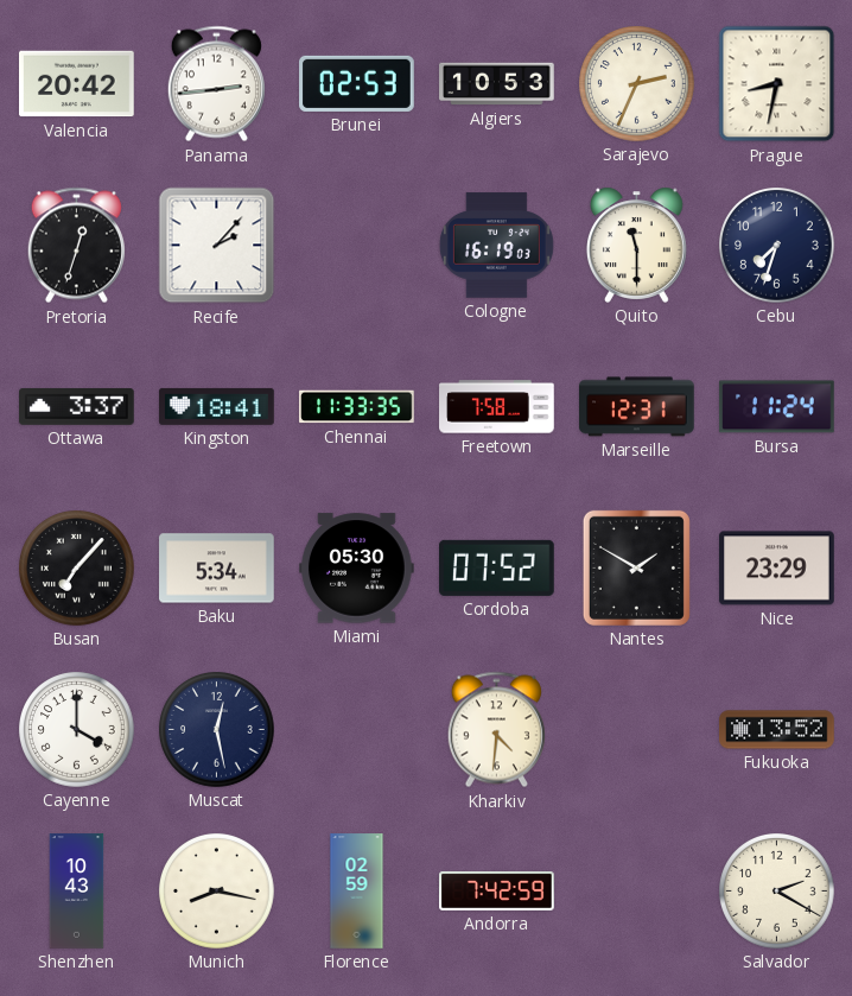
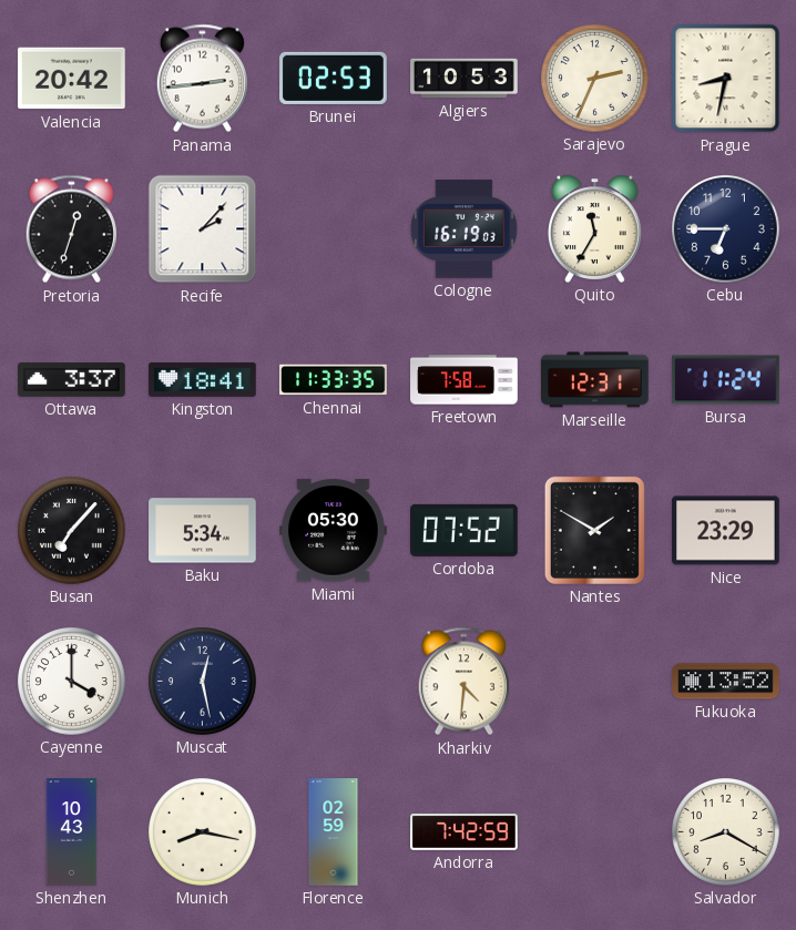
Quito: 11:30 -> 11:35
Cebu: 7:33 -> 6:45
Salvador: 2:20 -> 8:20
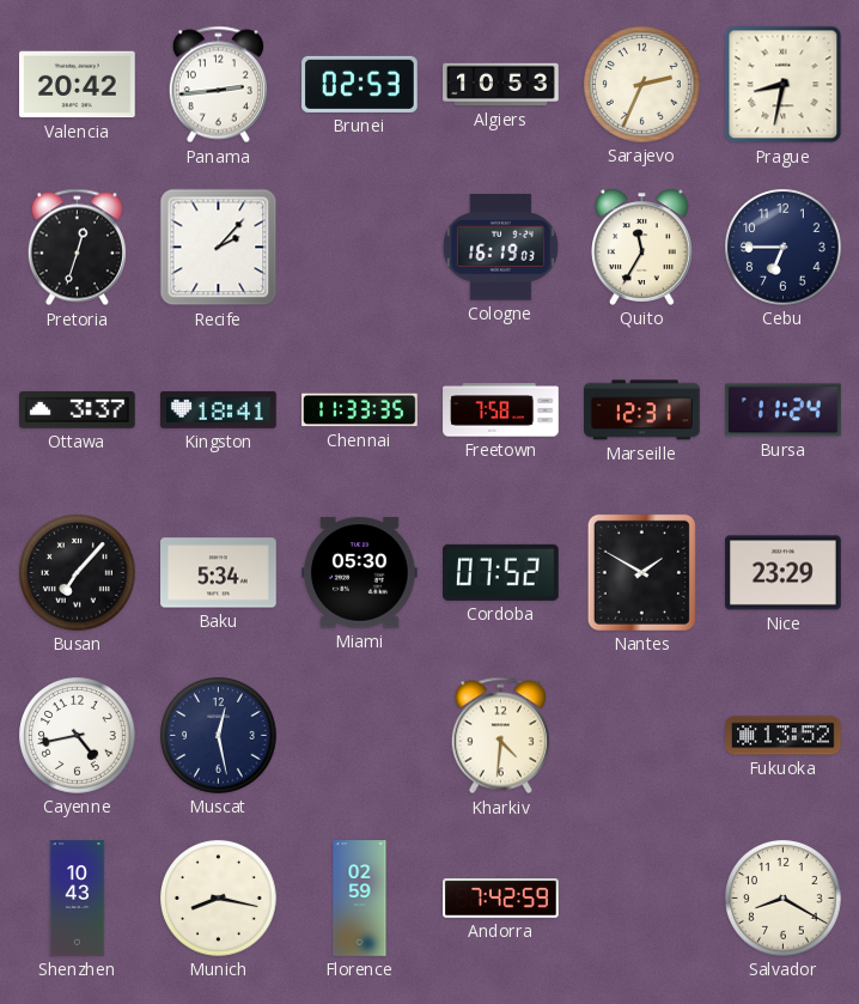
Cayenne: 4:00 -> 4:43
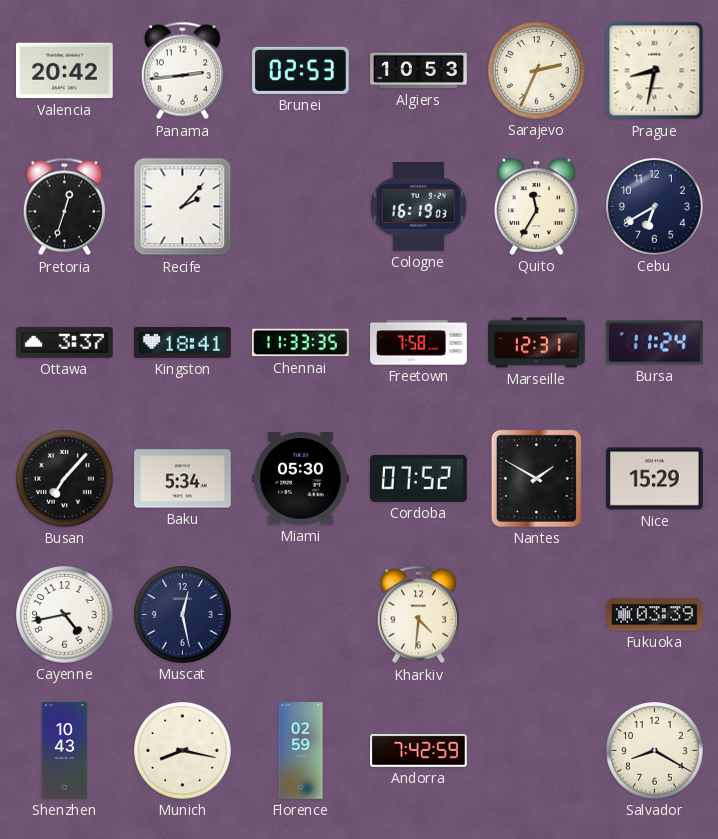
Cebu: 6:45 -> 6:40
Nice: 23:29 -> 15:29
Fukuoka: 13:52 -> 03:39
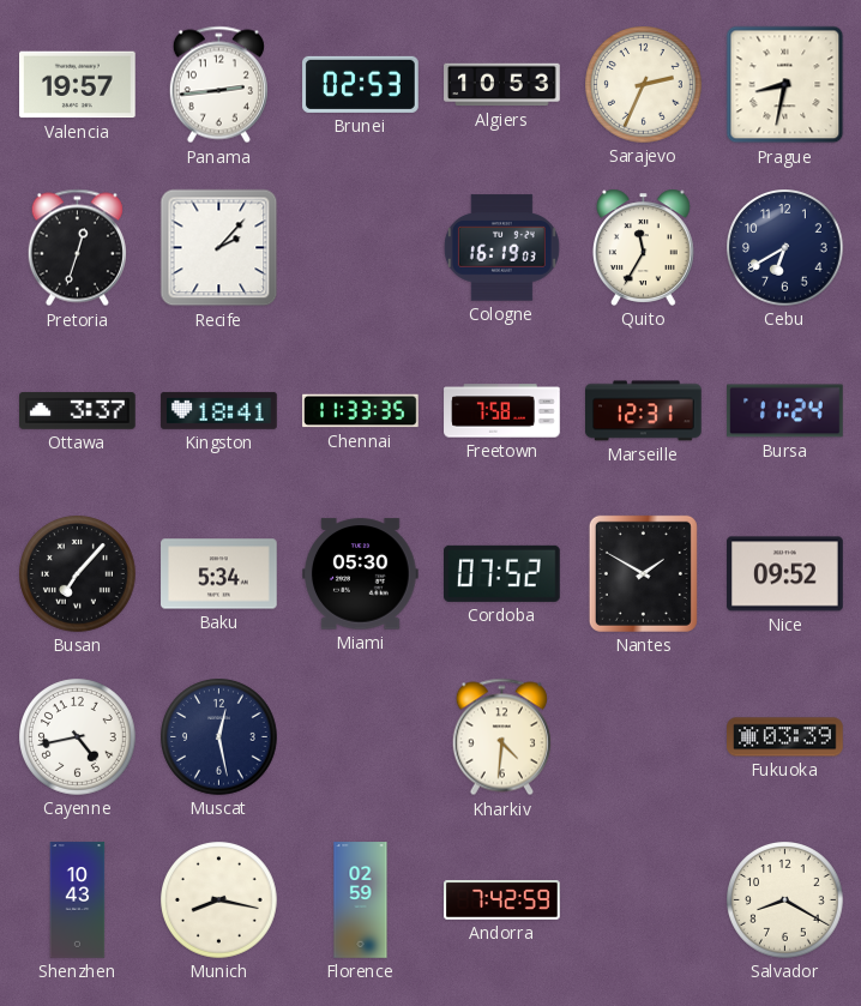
Valencia: 20:42 -> 19:57
Nice: 15:29 -> 09:52
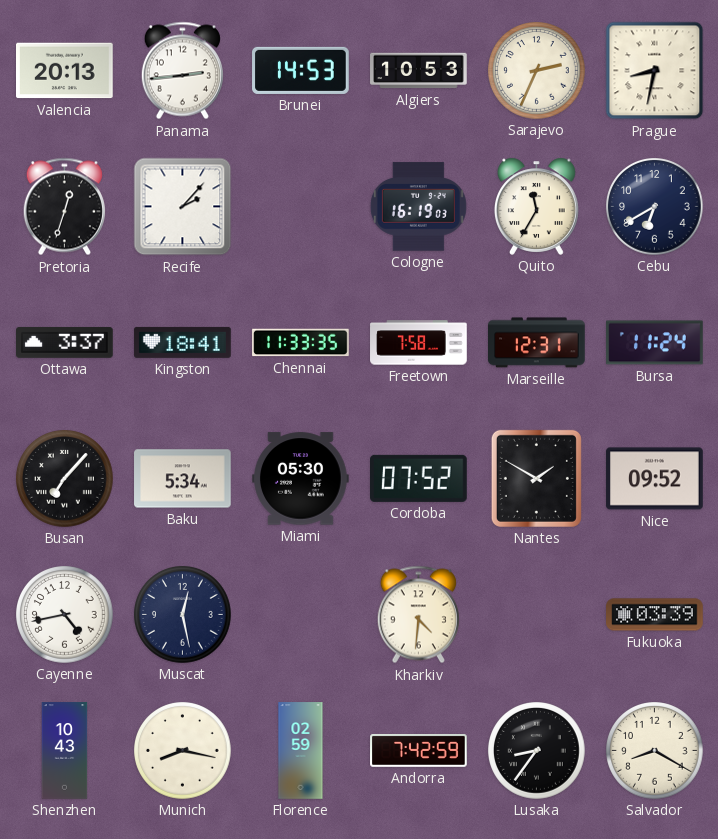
Valencia: 19:57 -> 20:13
Brunei: 02:53 -> 14:53
Lusaka: none -> 8:36
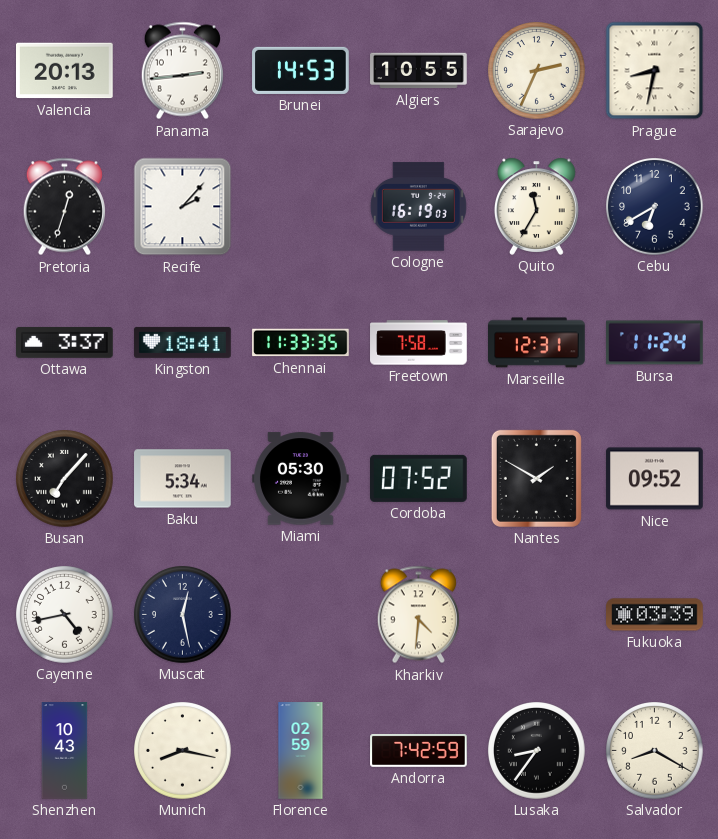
Algiers: 10:53 -> 10:55
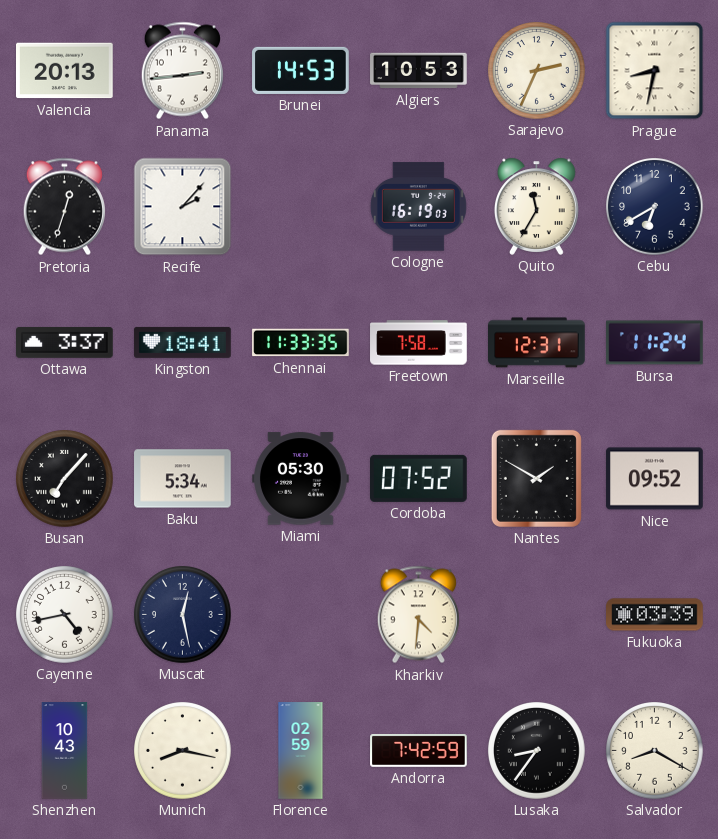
Algiers: 10:55 -> 10:53
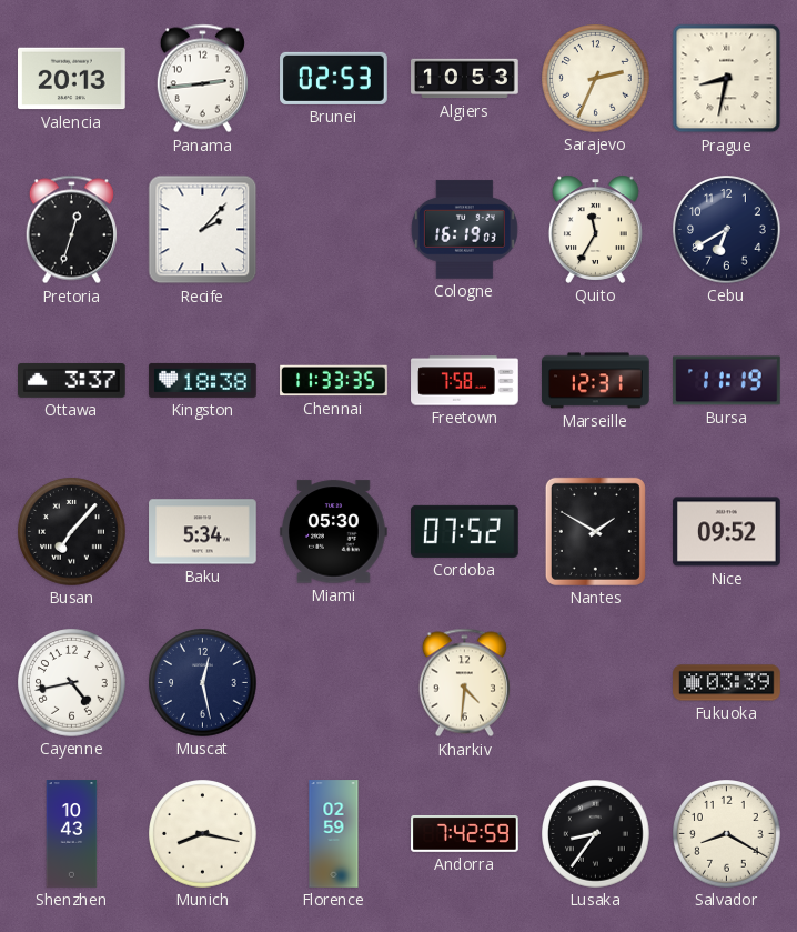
Brunei: 14:53 -> 02:53
Kingston: 18:41 -> 18:38
Bursa: 11:24 -> 11:19
